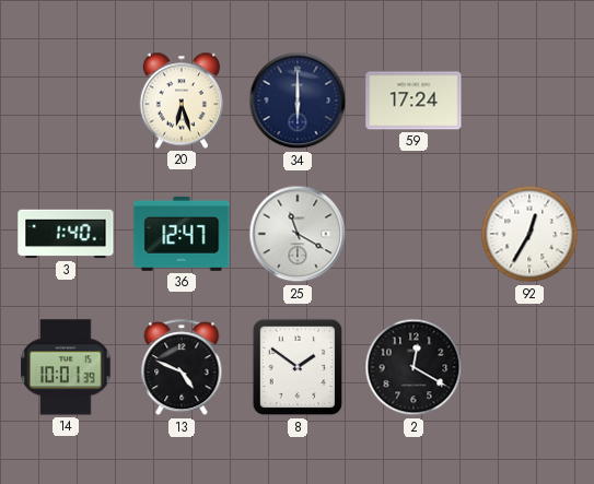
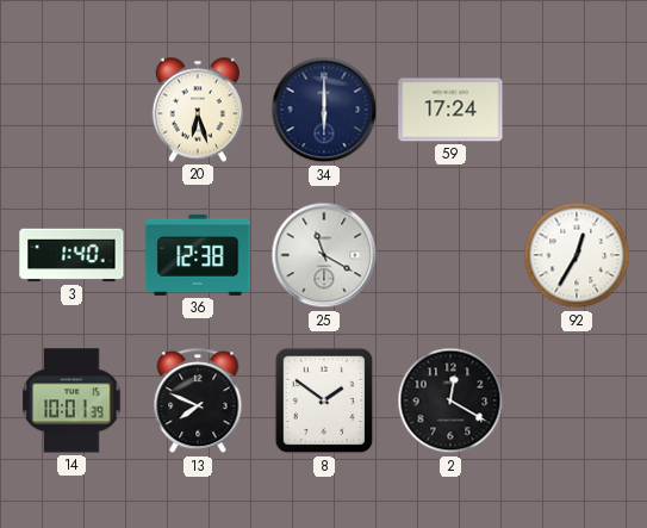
36: 12:47 -> 12:38
13: 4:49 -> 7:49
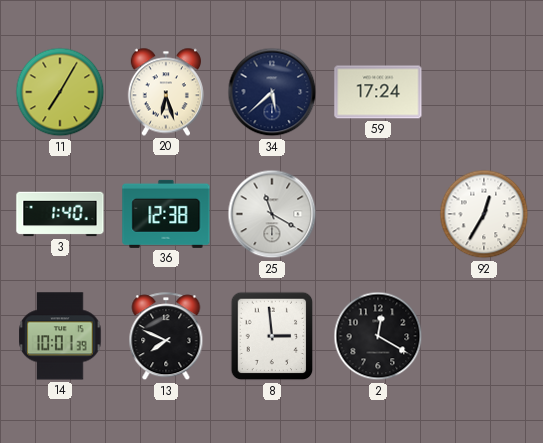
11: none -> 7:05
34: 6:00 -> 5:38
8: 1:51 -> 2:59
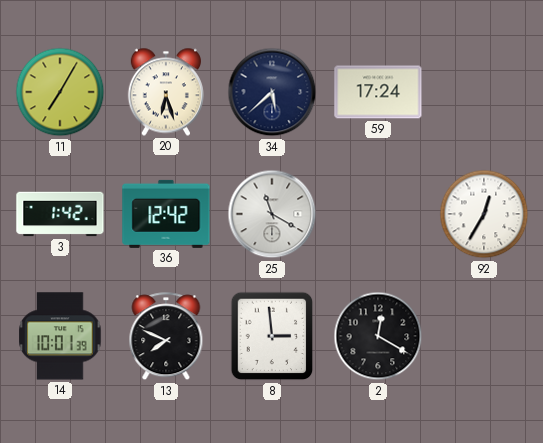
3: 1:40 -> 1:42
36: 12:38 -> 12:42
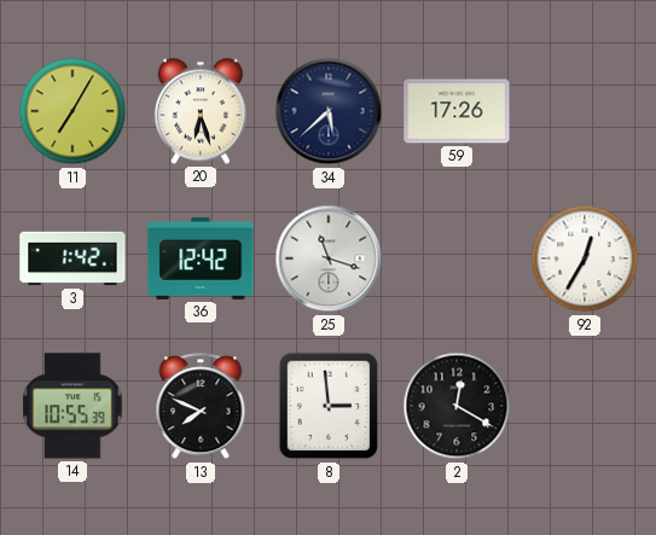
59: 17:24 -> 17:26
25: 11:20 -> 11:18
14: 10:01 -> 10:55
